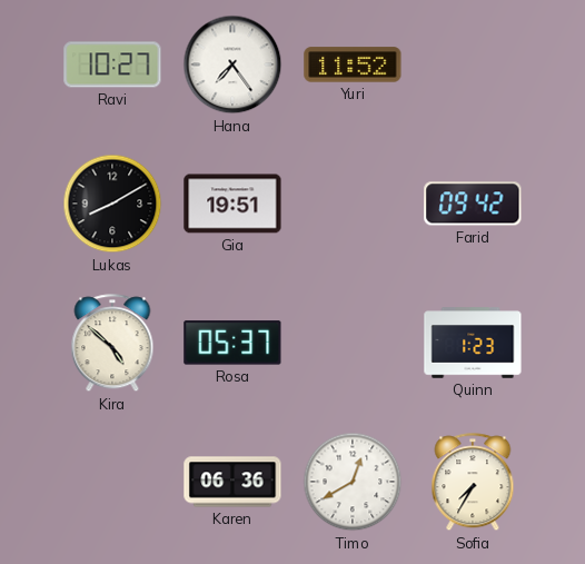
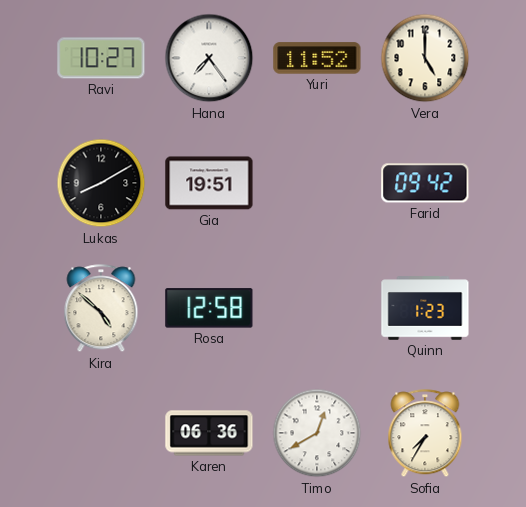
Vera: none -> 5:00
Rosa: 05:37 -> 12:58
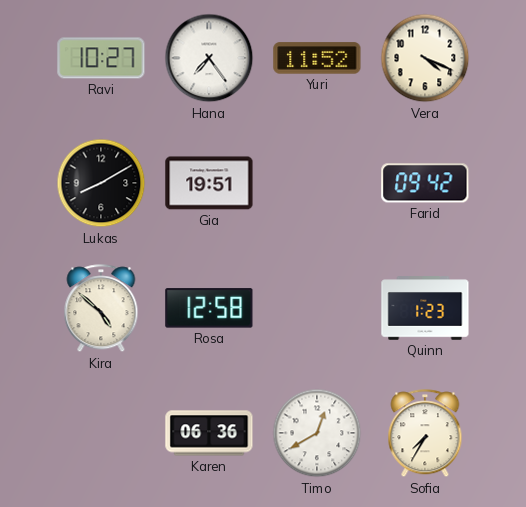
Vera: 5:00 -> 4:19
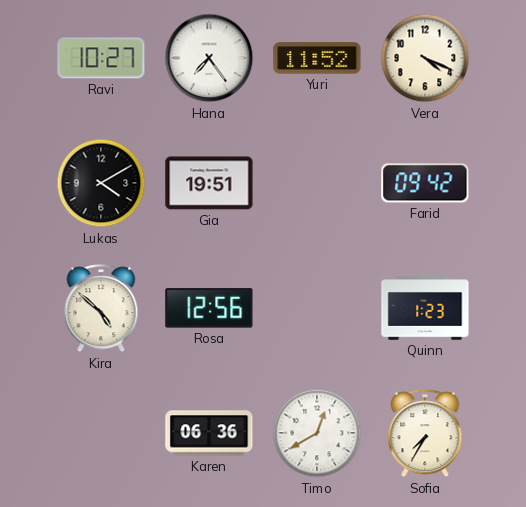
Lukas: 8:10 -> 4:10
Rosa: 12:58 -> 12:56
